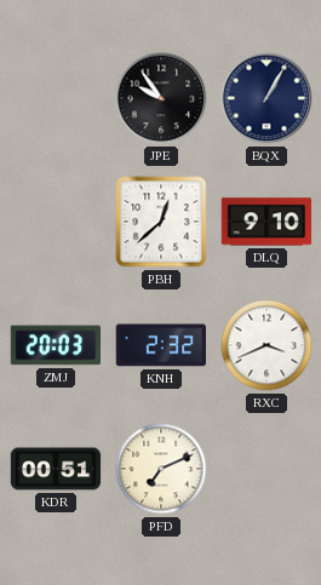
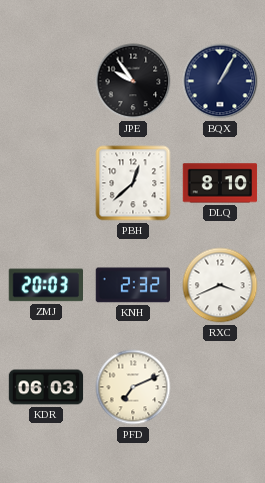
DLQ: 9:10 -> 8:10
KDR: 00:51 -> 06:03
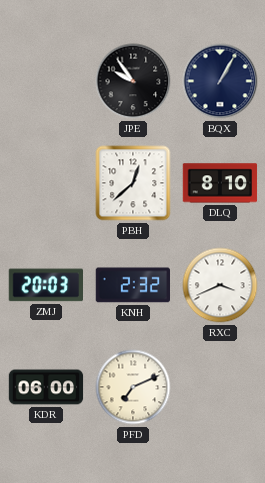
KDR: 06:03 -> 06:00
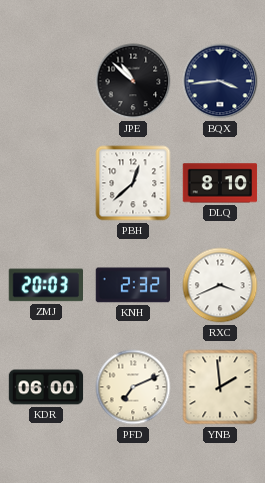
JPE: 9:54 -> 10:52
BQX: 1:05 -> 3:44
YNB: none -> 1:59
